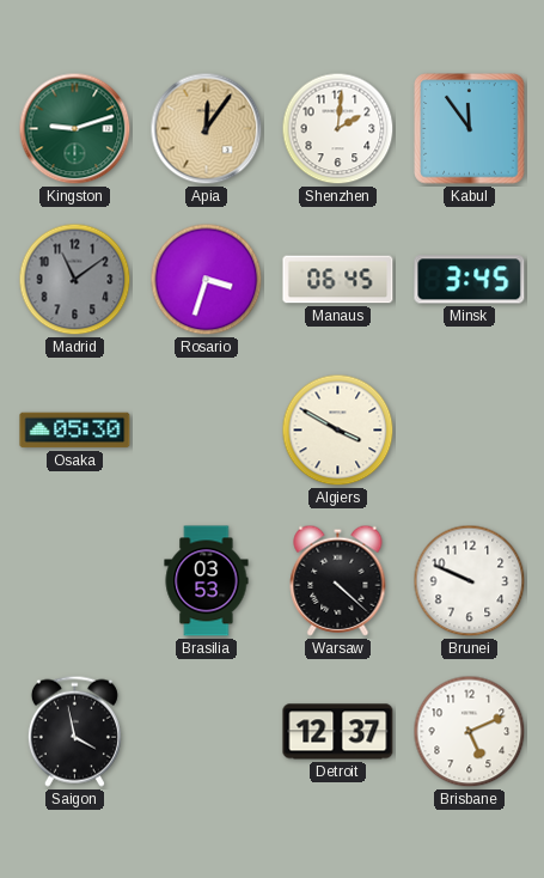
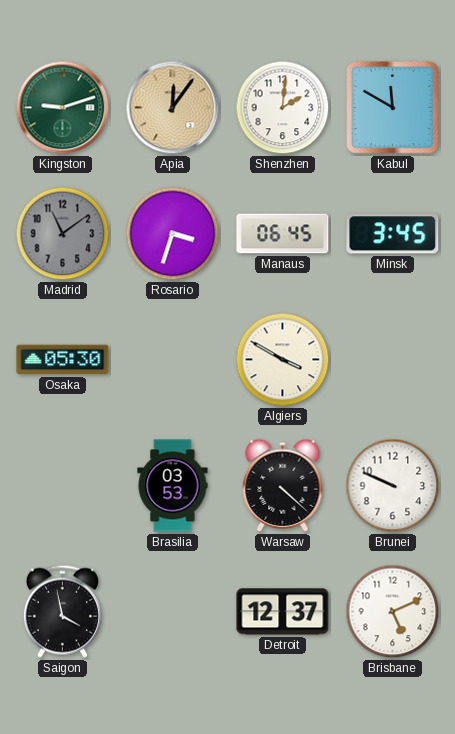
Kabul: 11:54 -> 11:50
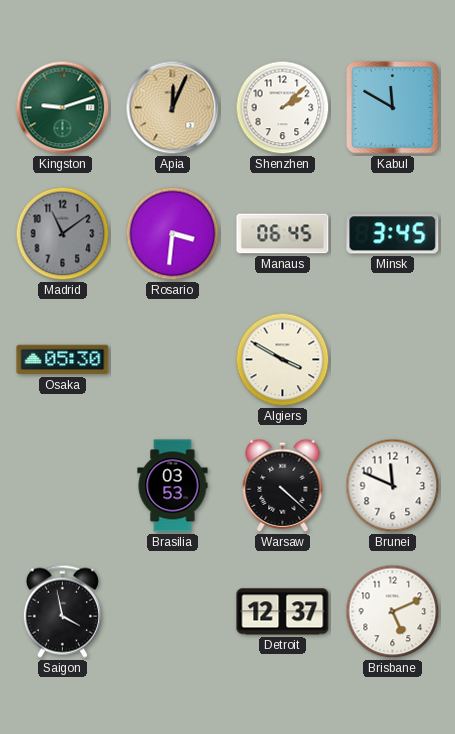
Apia: 12:06 -> 12:04
Shenzhen: 2:01 -> 2:08
Rosario: 3:33 -> 3:31
Brunei: 9:49 -> 11:49
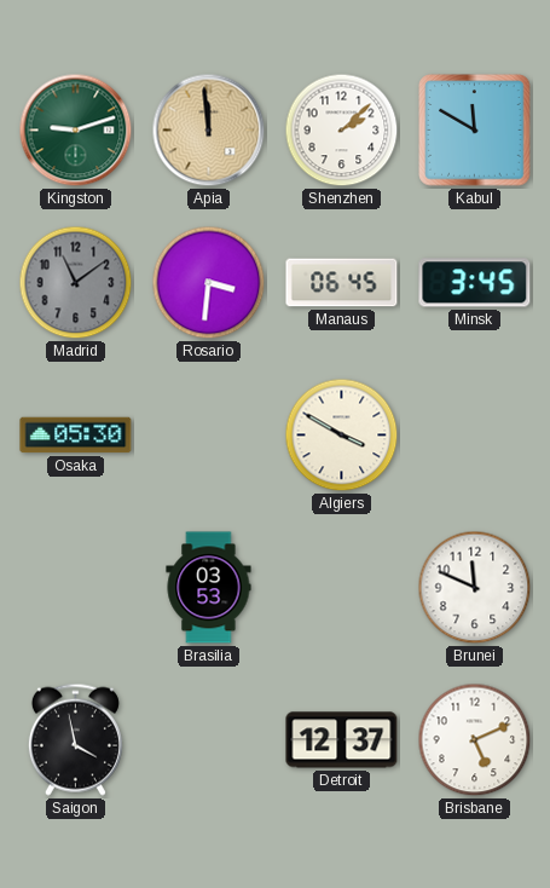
Apia: 12:04 -> 11:59
Warsaw: 4:22 -> none
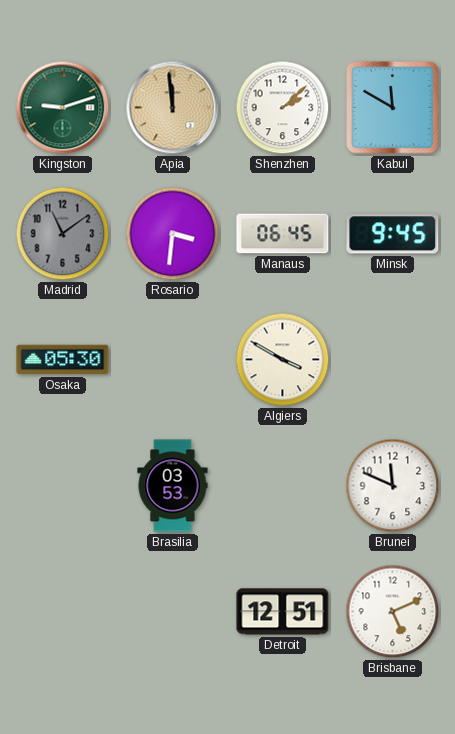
Minsk: 3:45 -> 9:45
Saigon: 3:58 -> none
Detroit: 12:37 -> 12:51
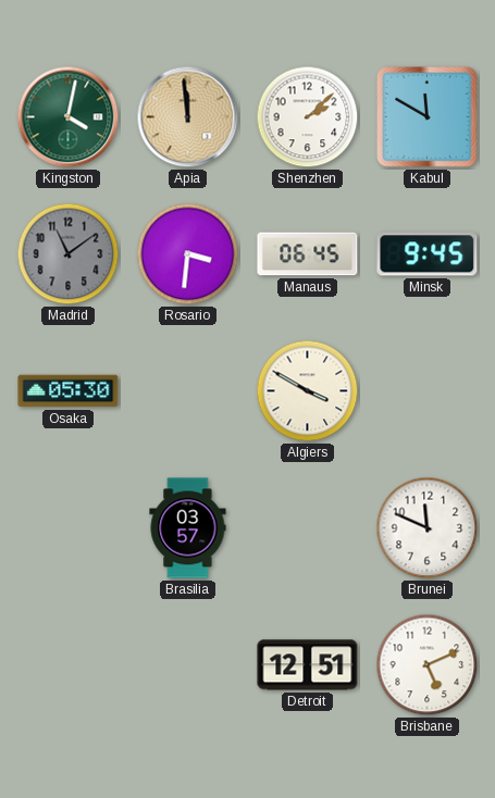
Kingston: 9:12 -> 4:02
Brasilia: 03:53 -> 03:57
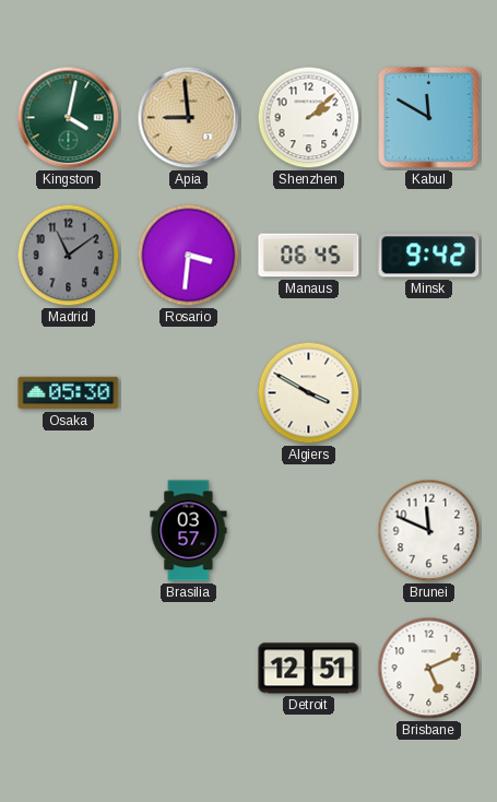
Apia: 11:59 -> 8:59
Minsk: 9:45 -> 9:42
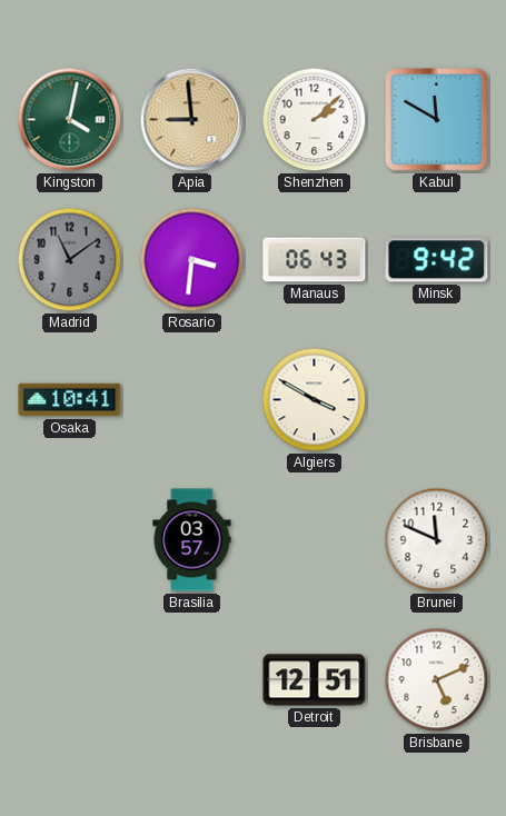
Manaus: 06:45 -> 06:43
Osaka: 05:30 -> 10:41
